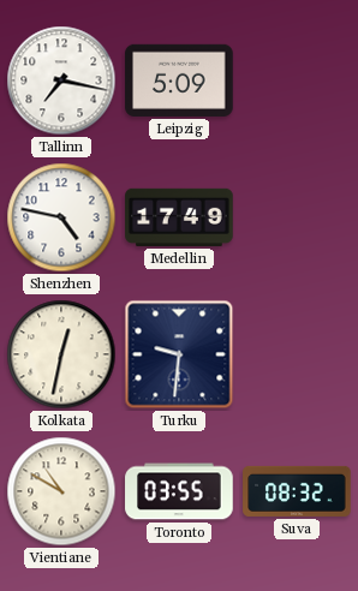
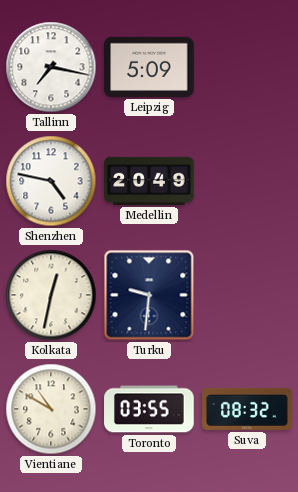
Medellin: 17:49 -> 20:49
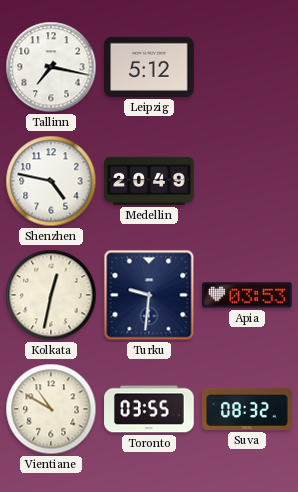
Leipzig: 5:09 -> 5:12
Apia: none -> 03:53
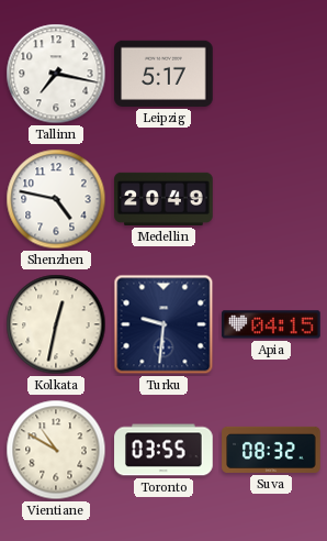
Leipzig: 5:12 -> 5:17
Apia: 03:53 -> 04:15
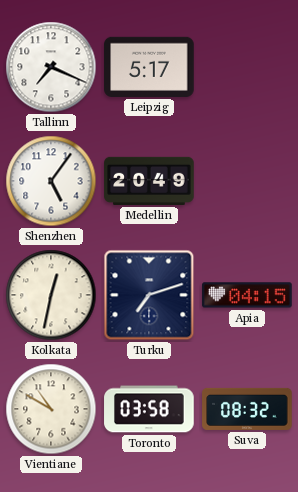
Tallinn: 7:17 -> 7:19
Shenzhen: 4:47 -> 5:06
Turku: 9:31 -> 7:12
Toronto: 03:55 -> 03:58
